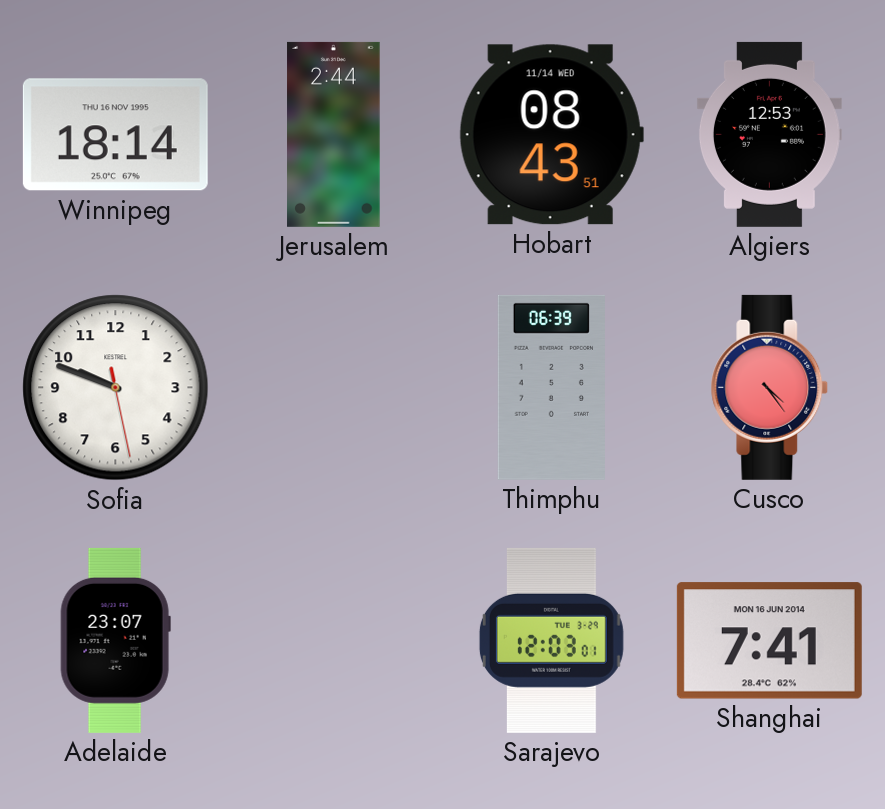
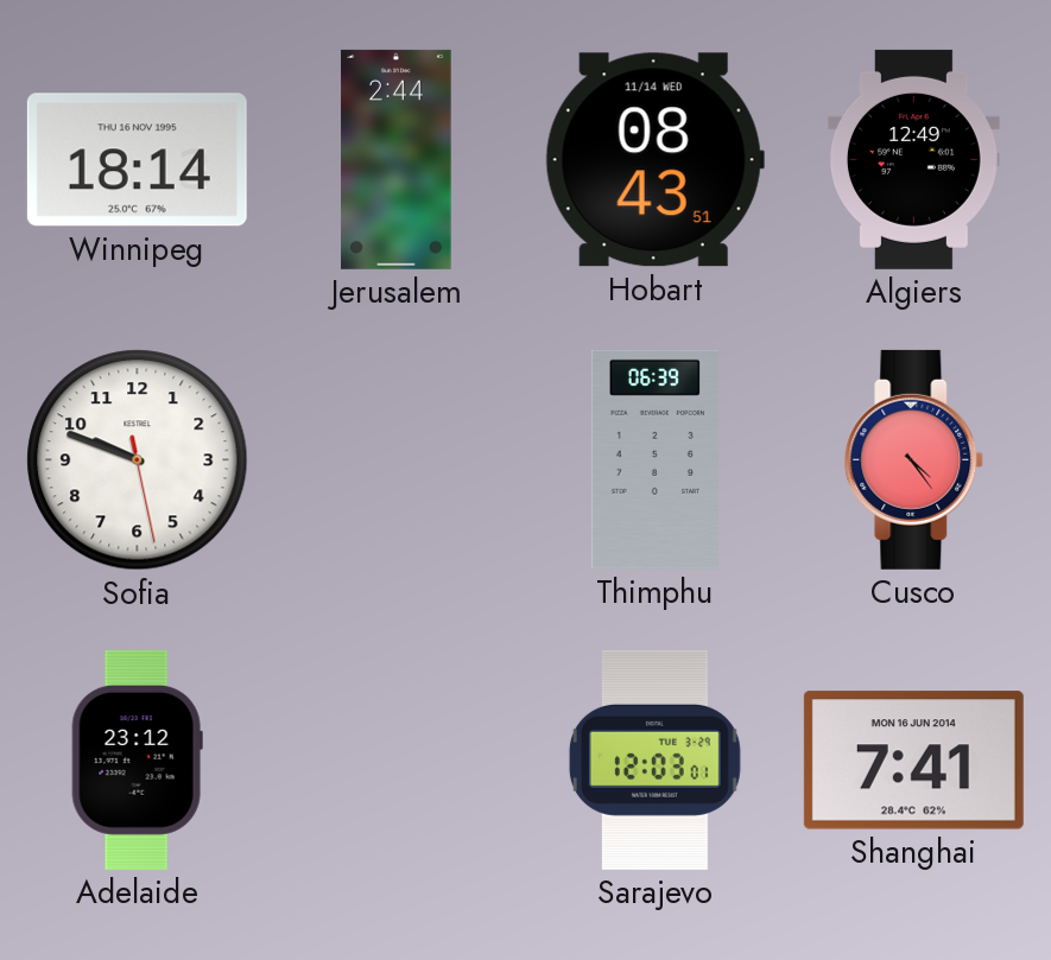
Algiers: 12:53 -> 12:49
Adelaide: 23:07 -> 23:12
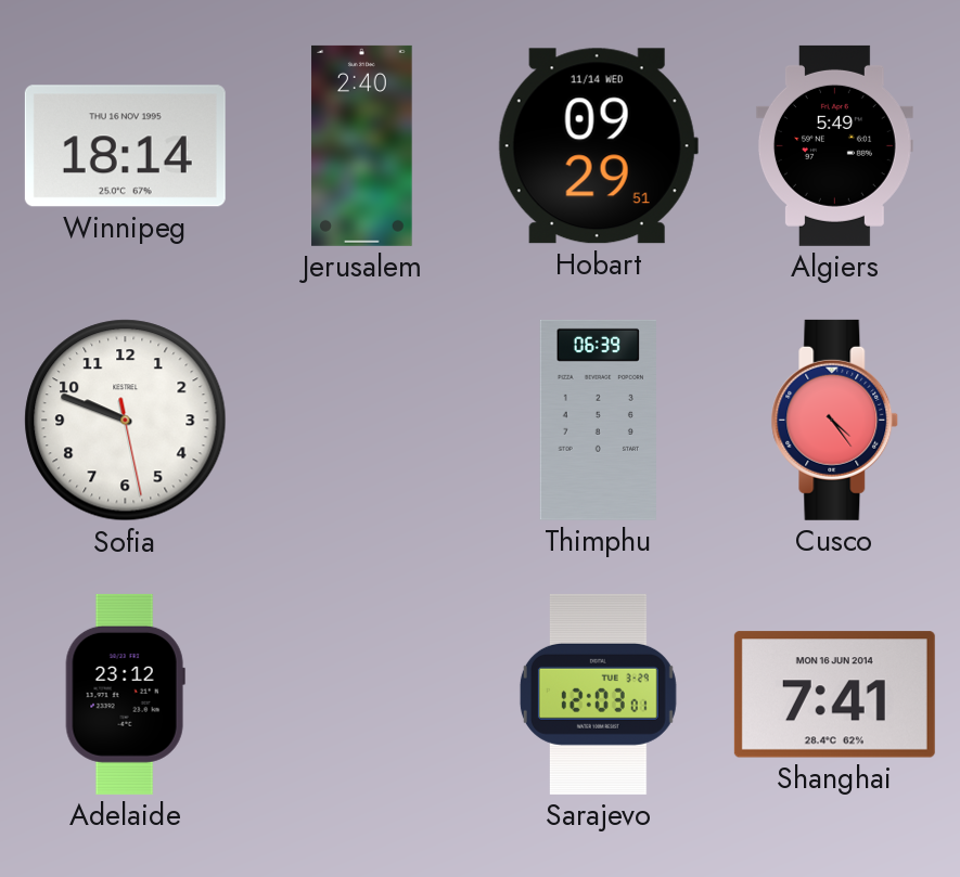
Jerusalem: 2:44 -> 2:40
Hobart: 08:43 -> 09:29
Algiers: 12:49 -> 5:49
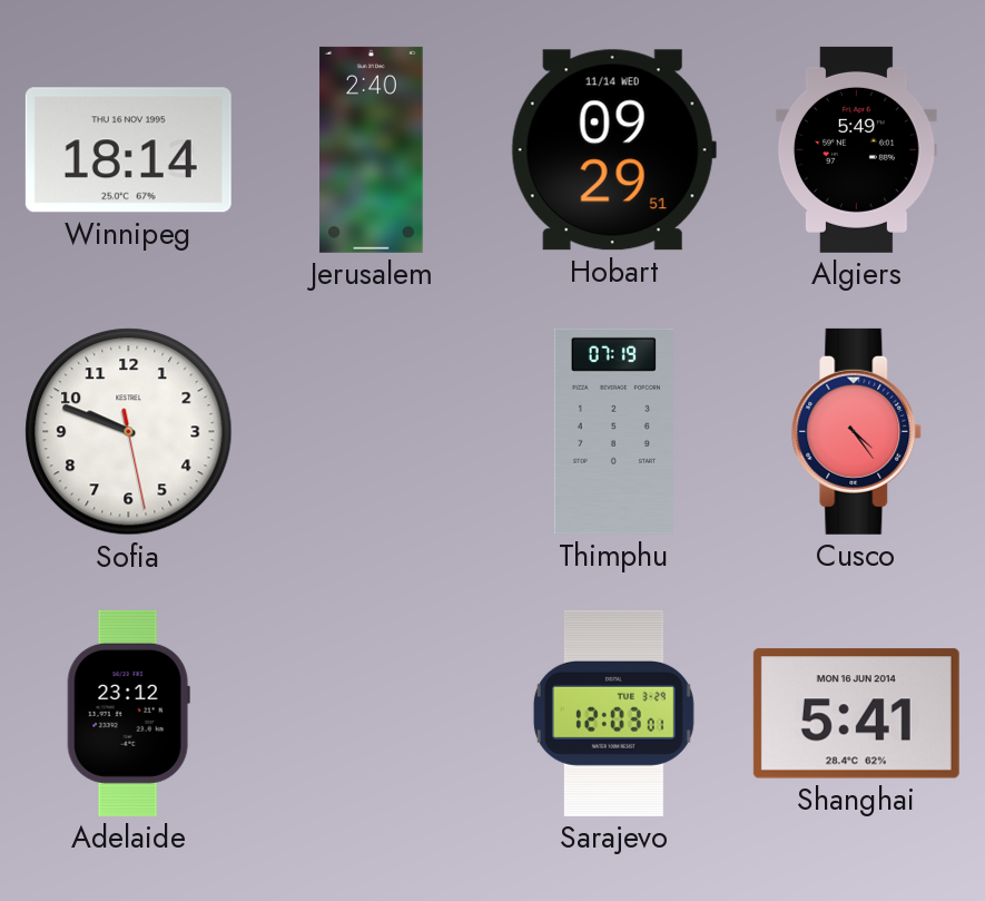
Thimphu: 06:39 -> 07:19
Shanghai: 7:41 -> 5:41
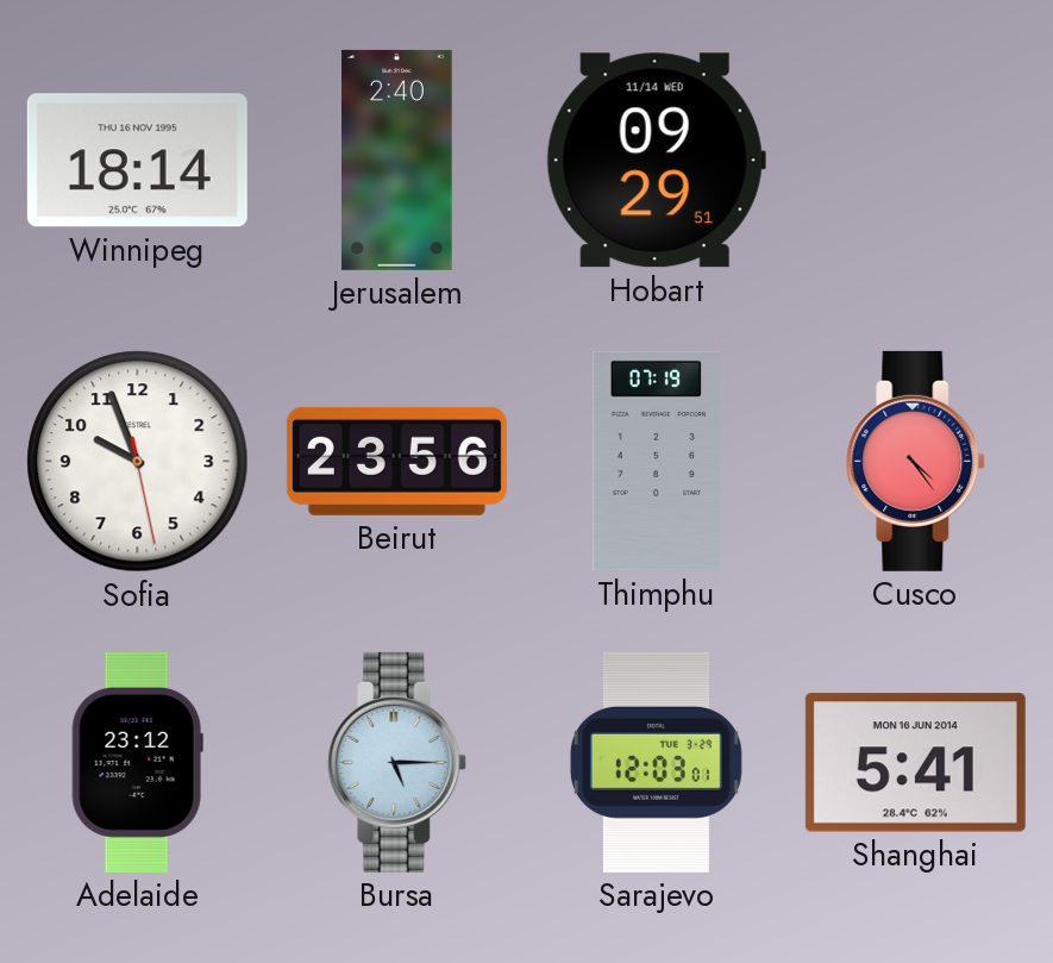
Algiers: 5:49 -> none
Sofia: 9:48 -> 9:56
Beirut: none -> 23:56
Bursa: none -> 5:15
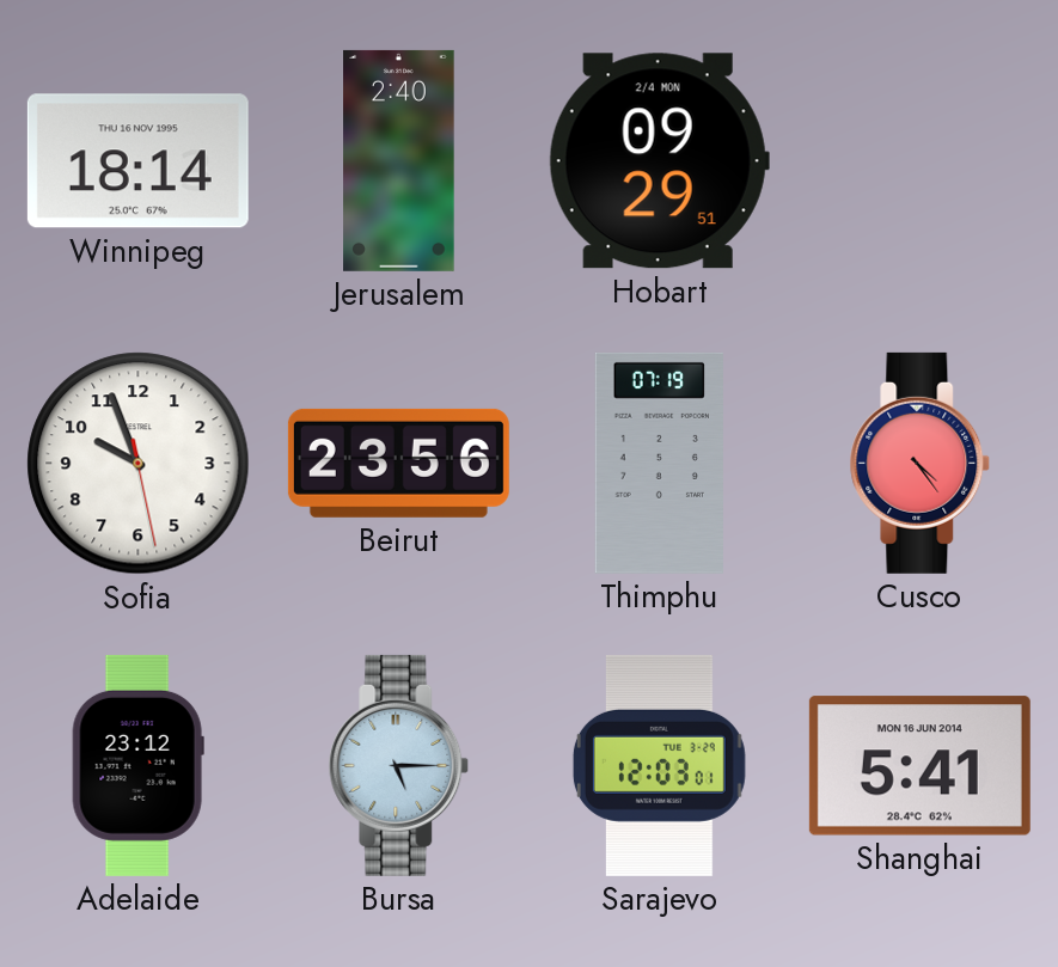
Hobart date: 11/14 WED -> 2/4 MON
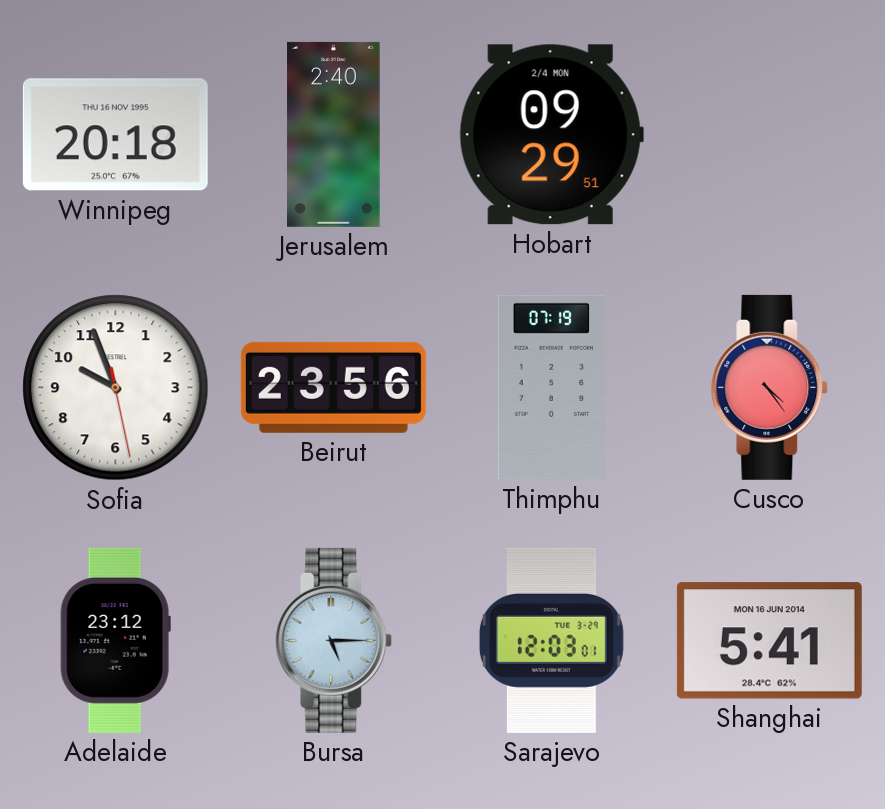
Winnipeg: 18:14 -> 20:18
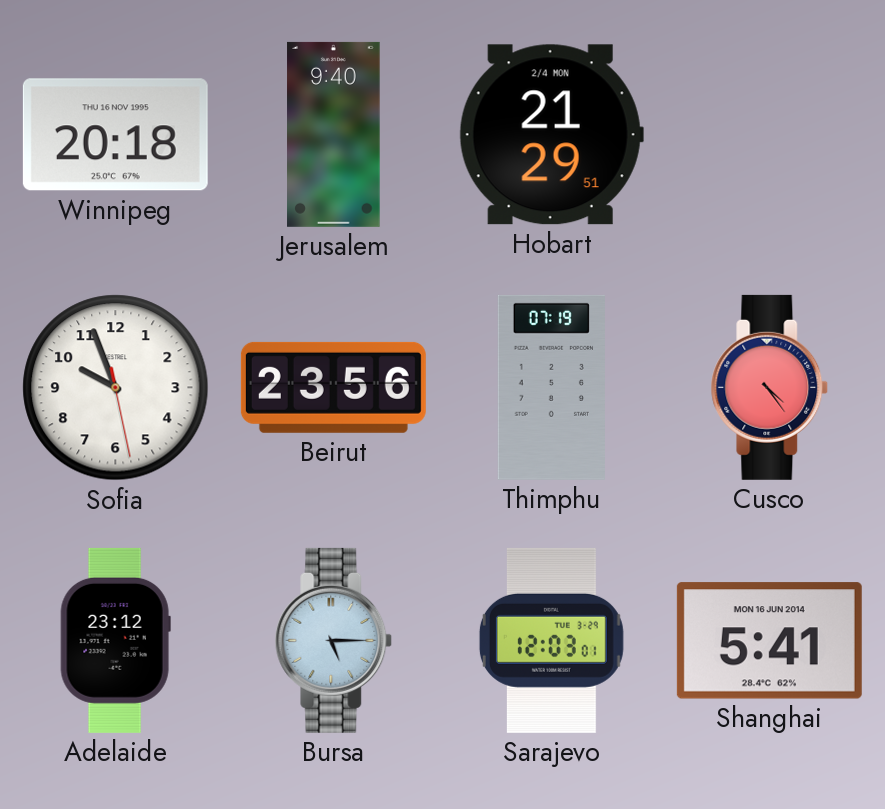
Jerusalem: 2:40 -> 9:40
Hobart: 09:29 -> 21:29
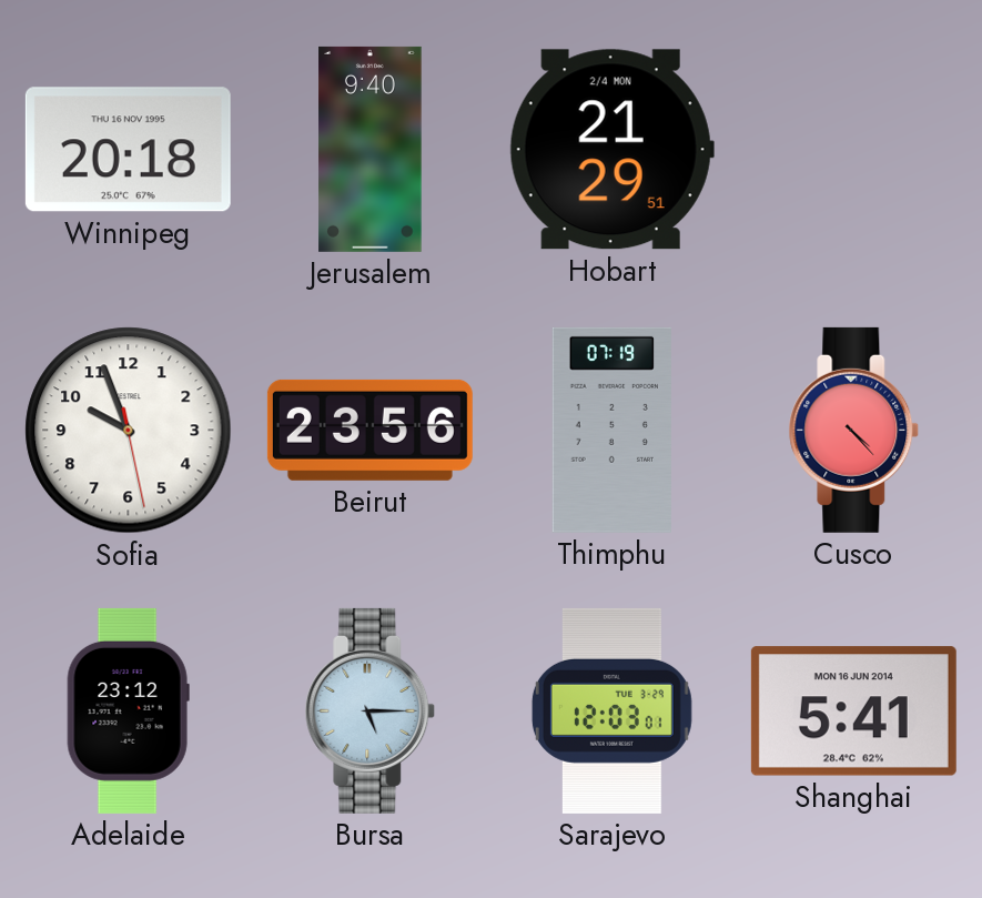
Cusco: 4:24 -> 4:23
